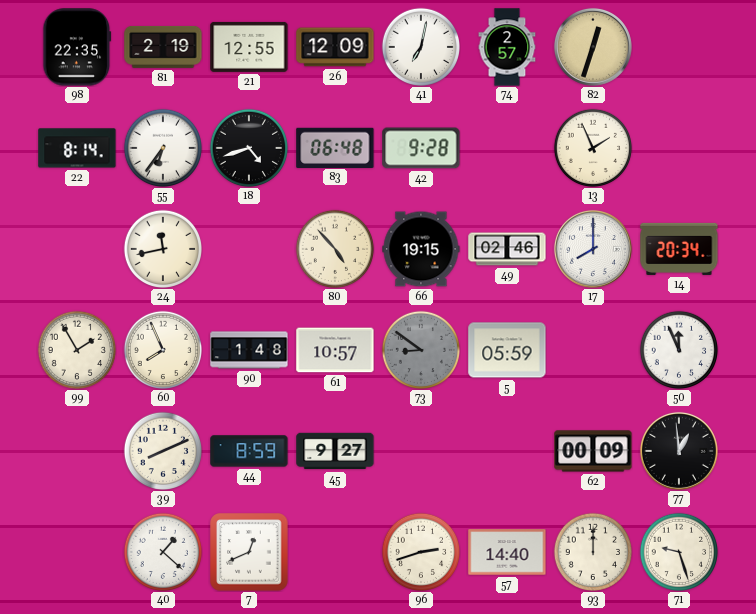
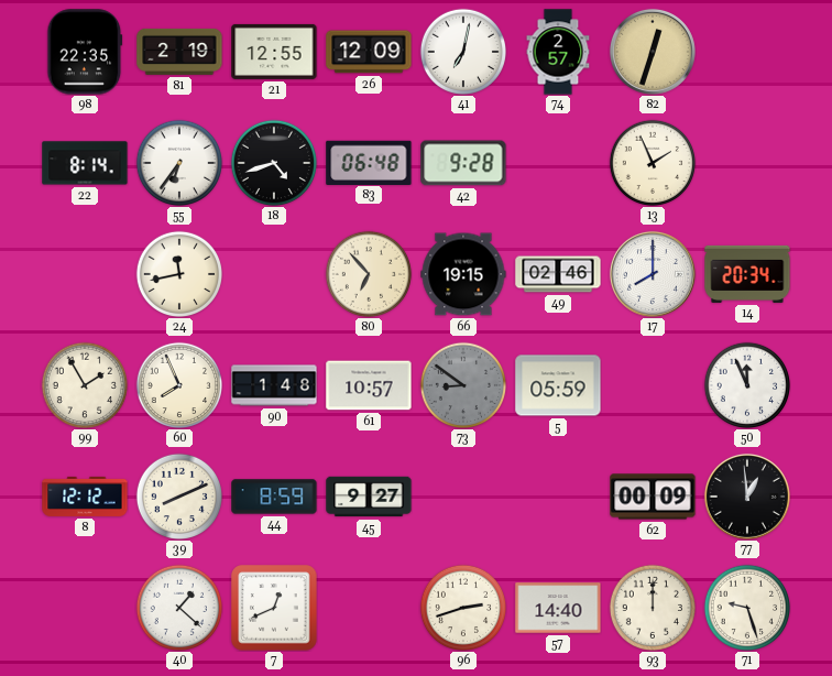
80: 4:53 -> 6:53
8: none -> 12:12
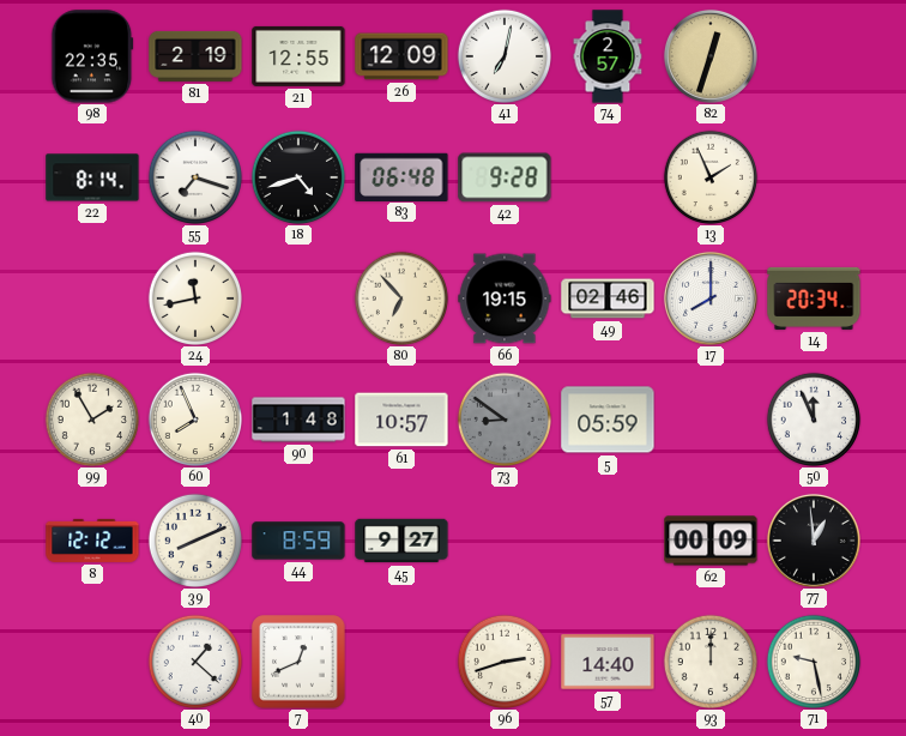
55: 6:36 -> 7:18
71: 9:27 -> 9:28
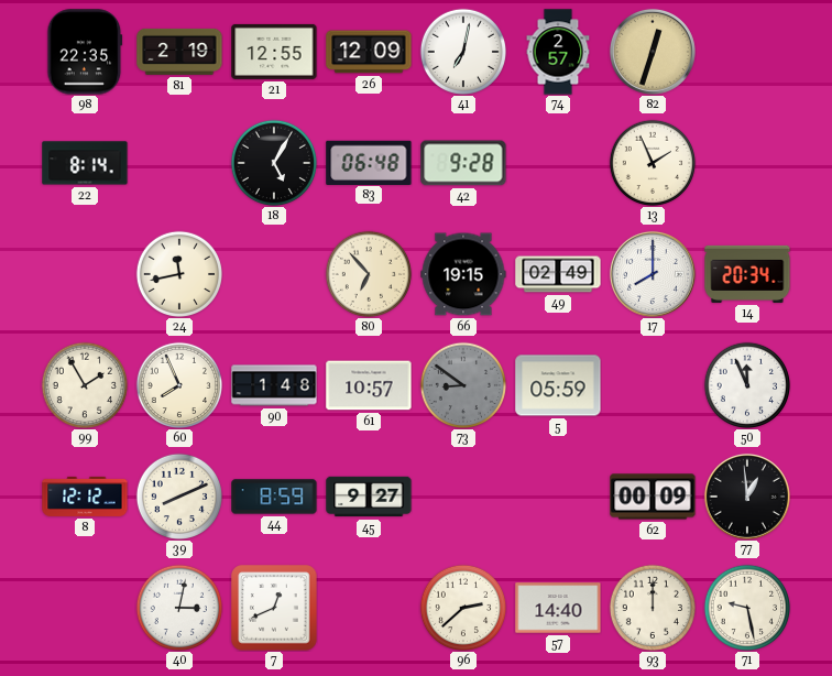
55: 7:18 -> none
18: 4:42 -> 5:05
49: 02:46 -> 02:49
40: 1:22 -> 3:02
96: 2:42 -> 2:38
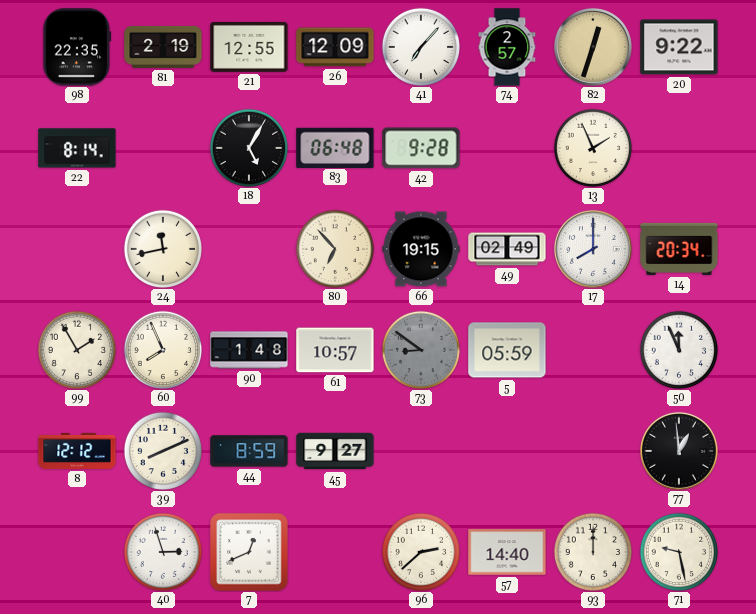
41: 7:02 -> 7:07
20: none -> 9:22
62: 00:09 -> none
40: 3:02 -> 2:57
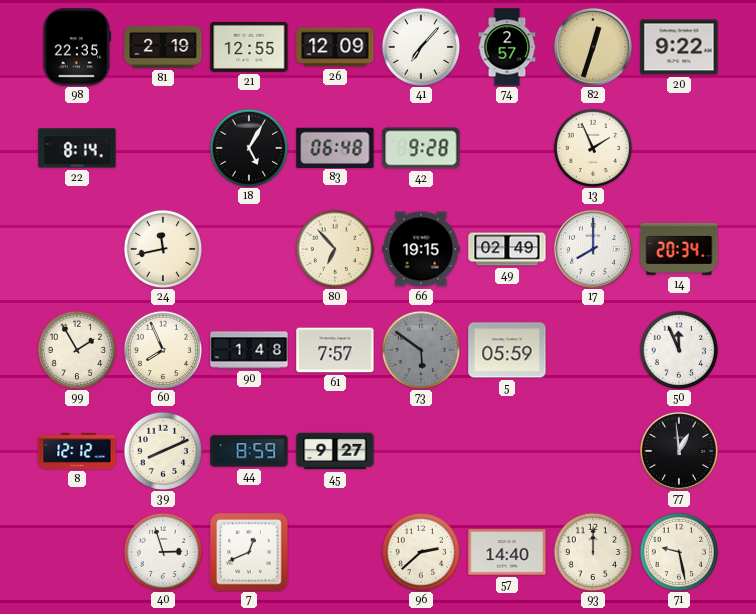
61: 10:57 -> 7:57
73: 8:51 -> 5:51
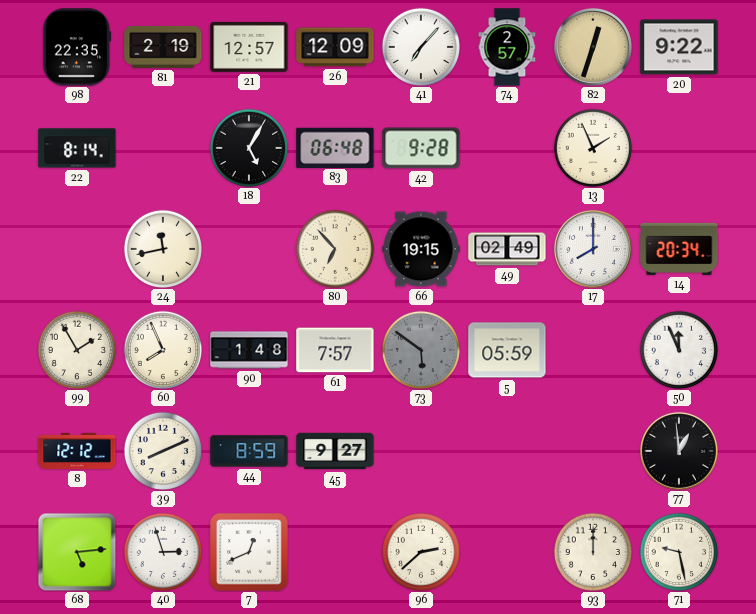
21: 12:55 -> 12:57
68: none -> 5:14
57: 14:40 -> none
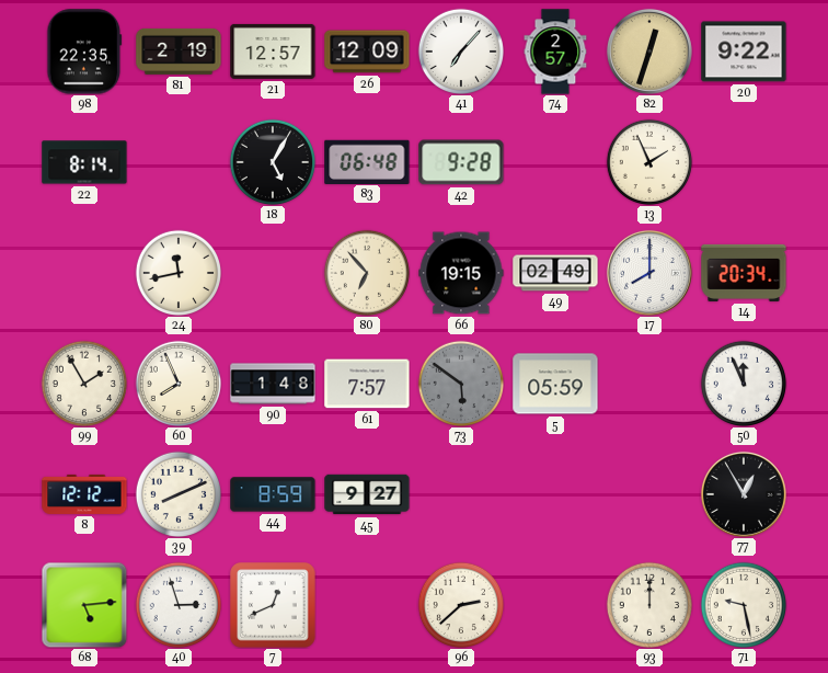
77: 12:59 -> 12:55
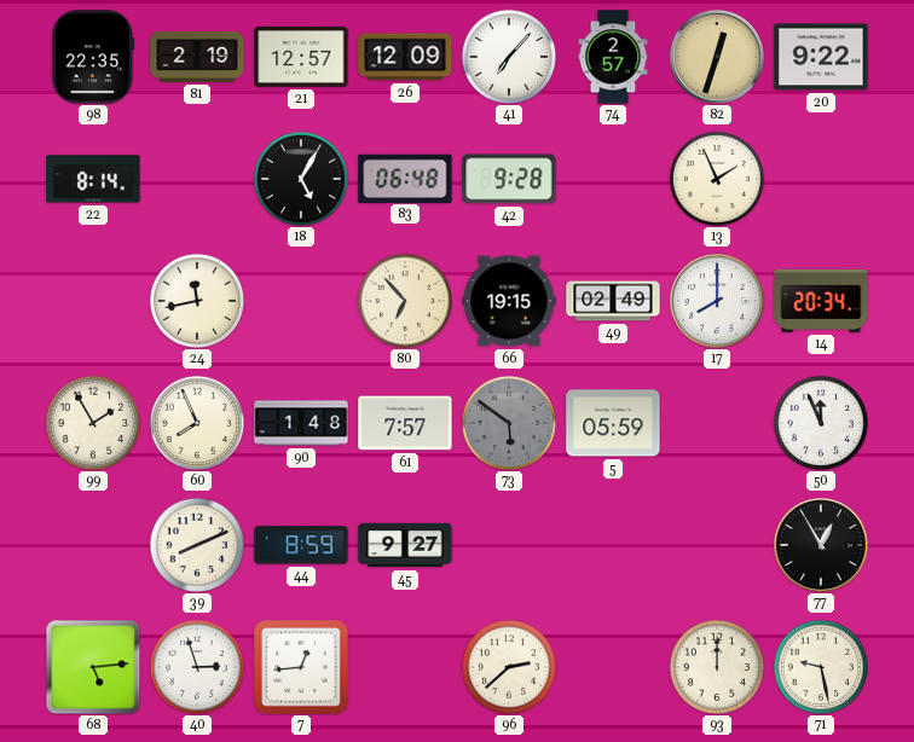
8: 12:12 -> none
7: 12:41 -> 12:44
